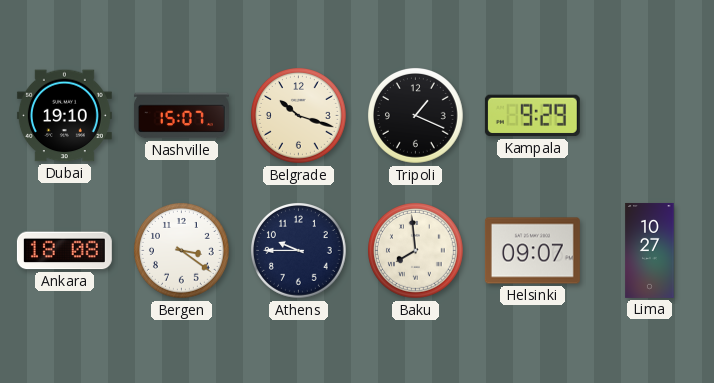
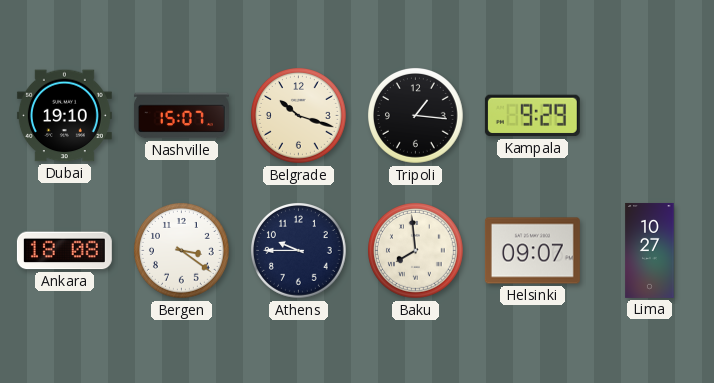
Tripoli: 1:19 -> 1:16
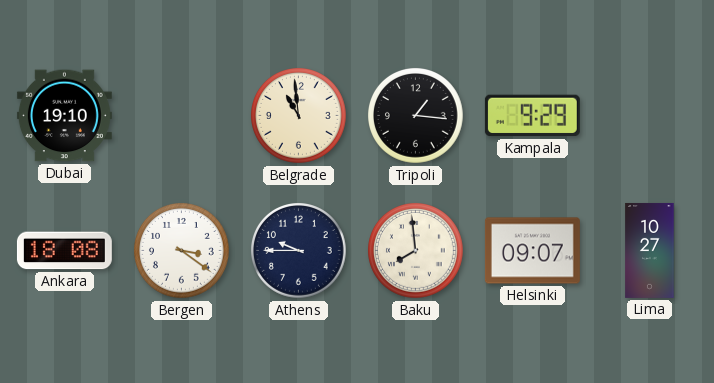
Nashville: 15:07 -> none
Belgrade: 10:18 -> 10:59
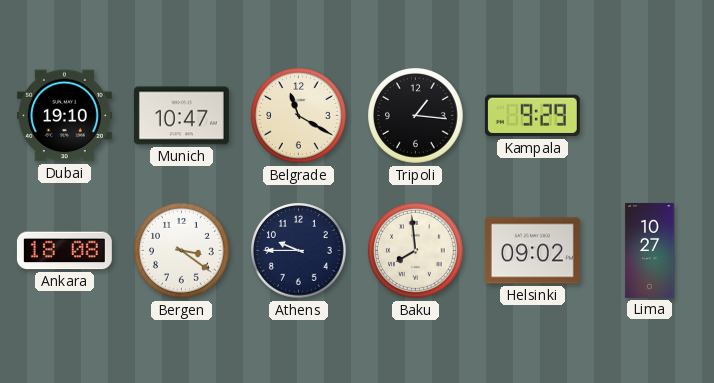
Munich: none -> 10:47
Belgrade: 10:59 -> 11:20
Helsinki: 09:07 -> 09:02
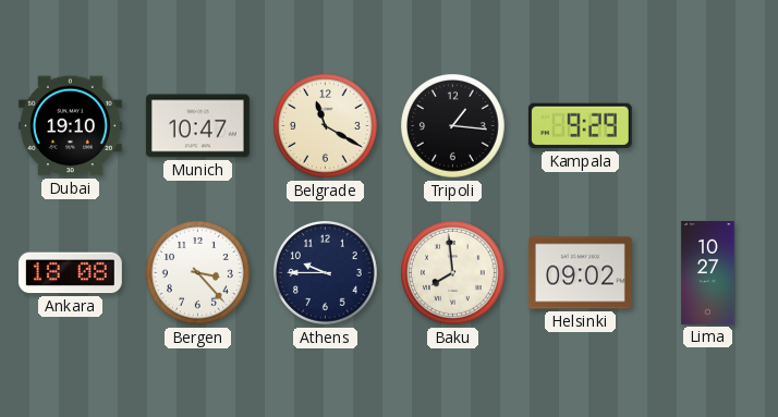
Bergen: 3:21 -> 3:23
